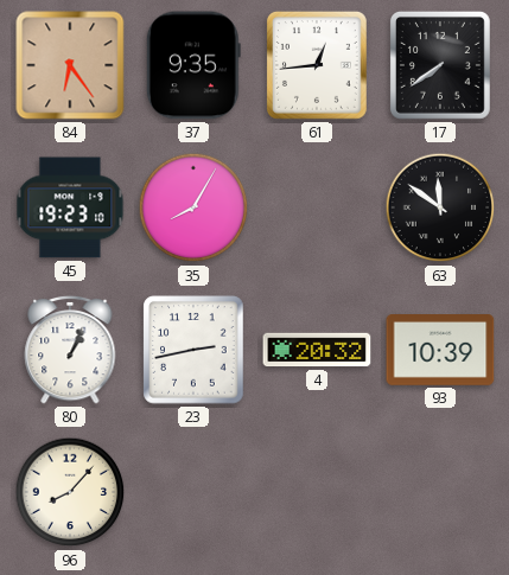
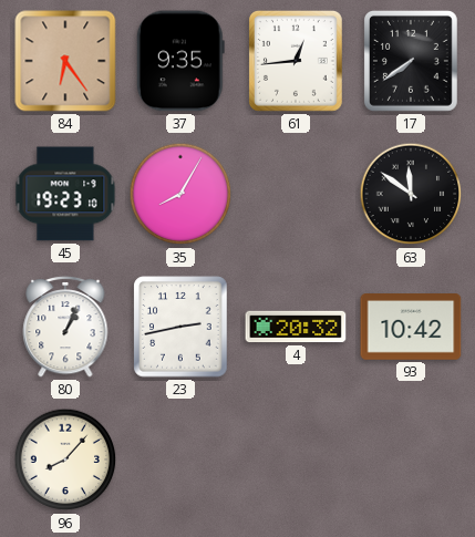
93: 10:39 -> 10:42
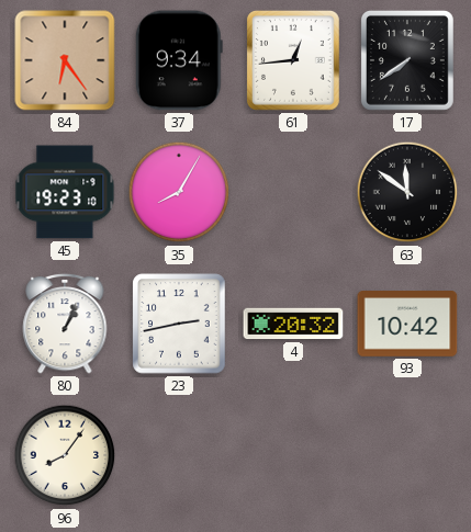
37: 9:35 -> 9:34
96: 8:07 -> 8:06
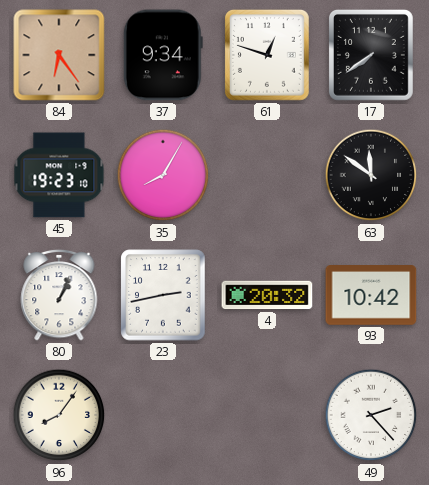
61: 12:44 -> 12:48
49: none -> 2:23
